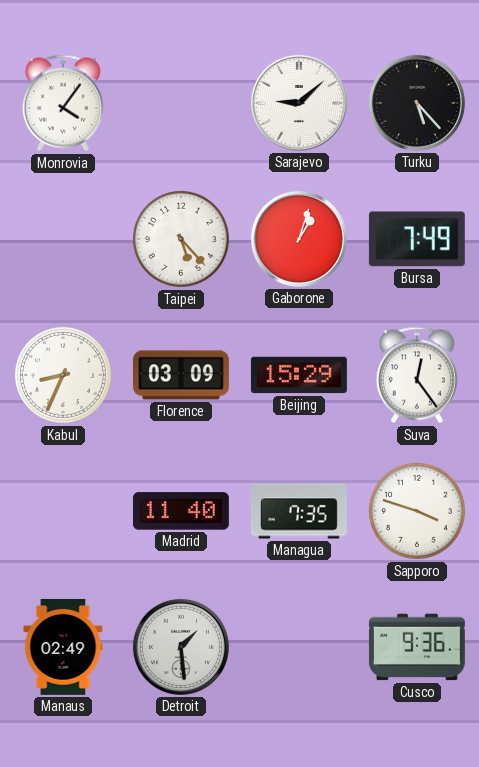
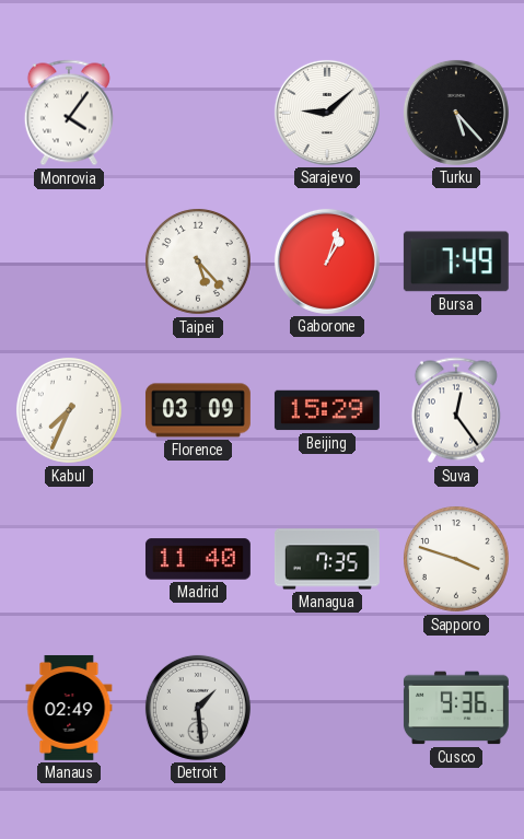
Kabul: 8:34 -> 7:34
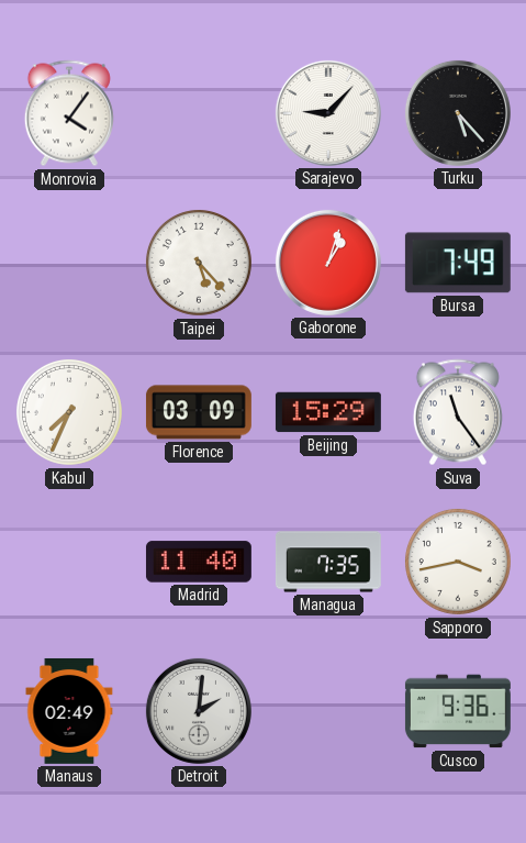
Sarajevo: 9:08 -> 9:07
Suva: 12:24 -> 11:24
Sapporo: 3:48 -> 3:43
Detroit: 1:29 -> 2:01
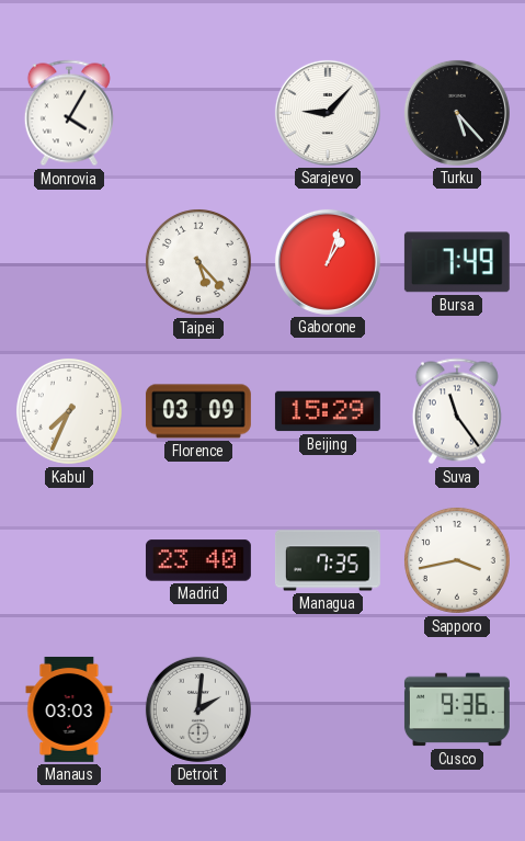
Monrovia: 4:06 -> 4:05
Madrid: 11:40 -> 23:40
Manaus: 02:49 -> 03:03
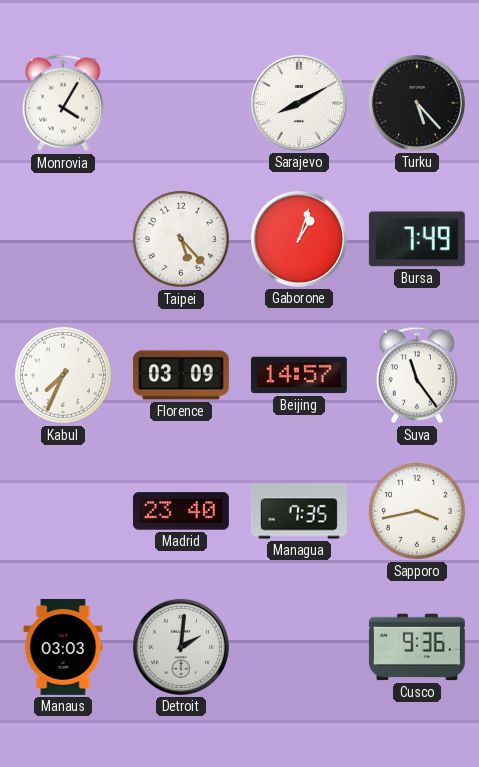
Sarajevo: 9:07 -> 8:10
Beijing: 15:29 -> 14:57
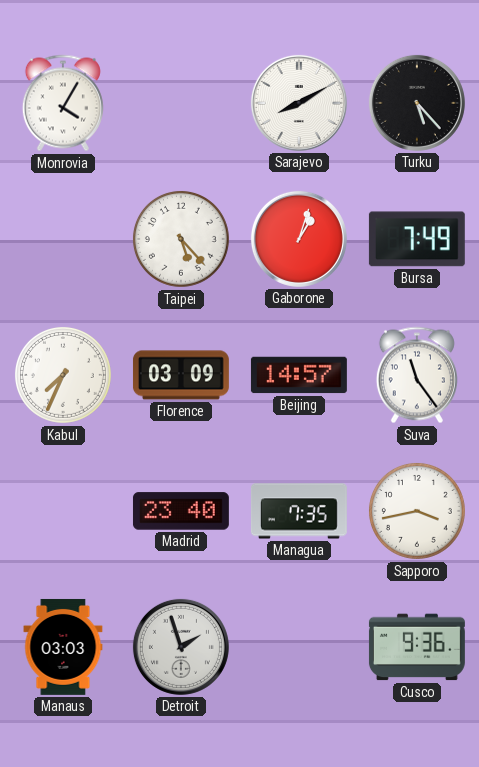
Detroit: 2:01 -> 1:57
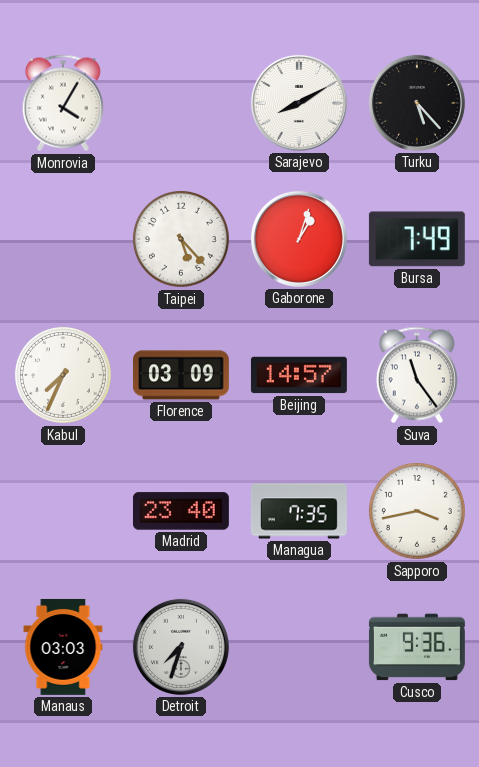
Detroit: 1:57 -> 7:33
